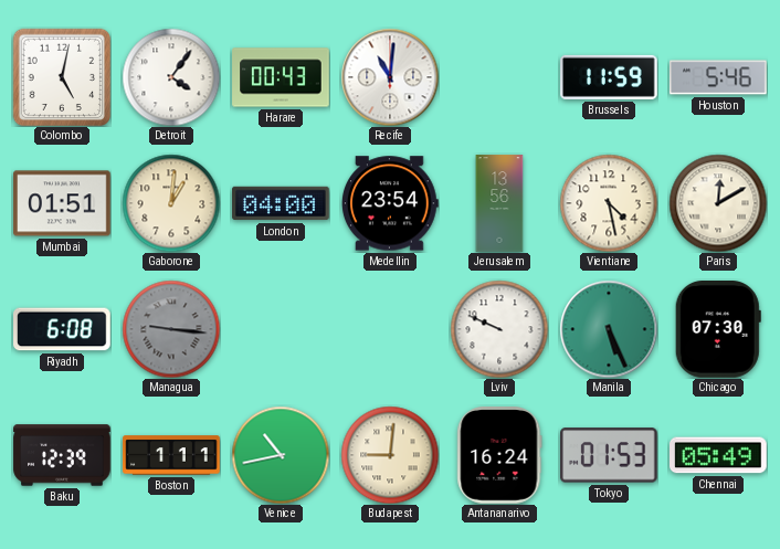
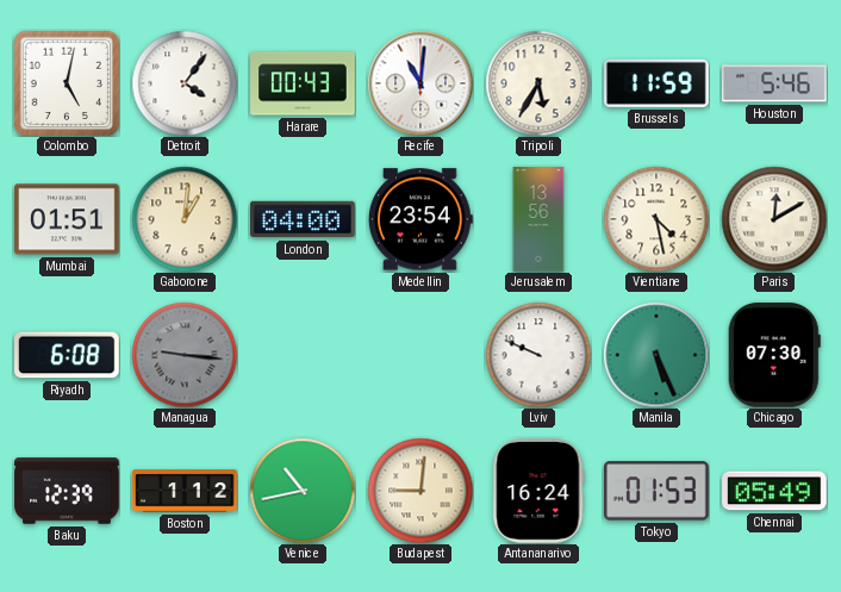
Tripoli: none -> 5:35
Boston: 1:11 -> 1:12
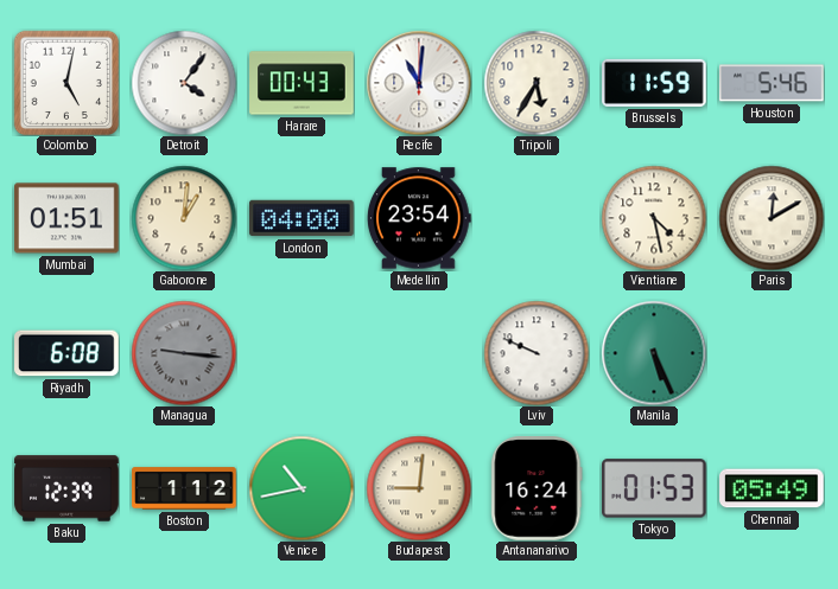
Jerusalem: 13:56 -> none
Chicago: 07:30 -> none
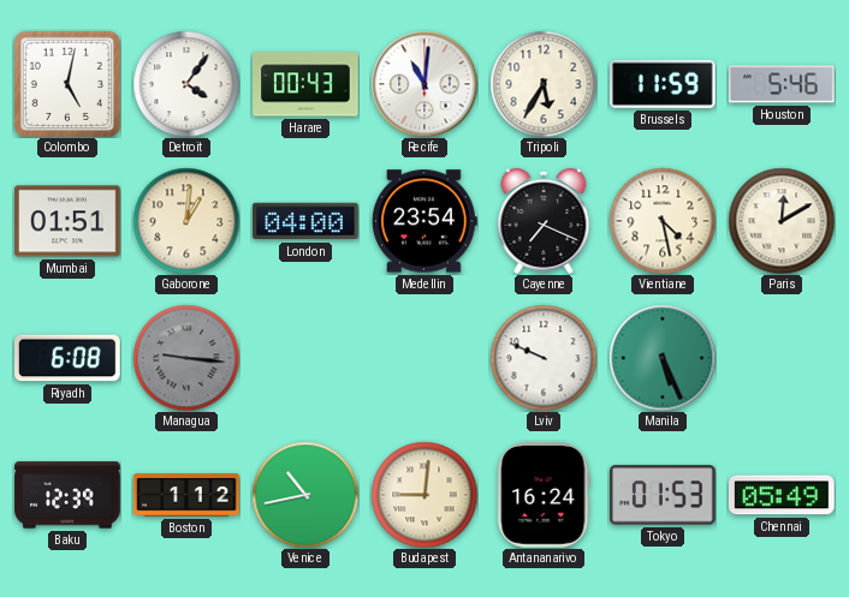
Cayenne: none -> 7:19
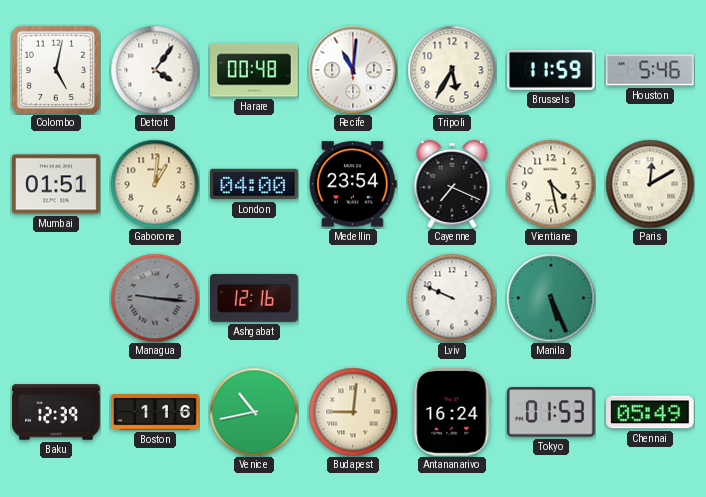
Harare: 00:43 -> 00:48
Riyadh: 6:08 -> none
Ashgabat: none -> 12:16
Boston: 1:12 -> 1:16
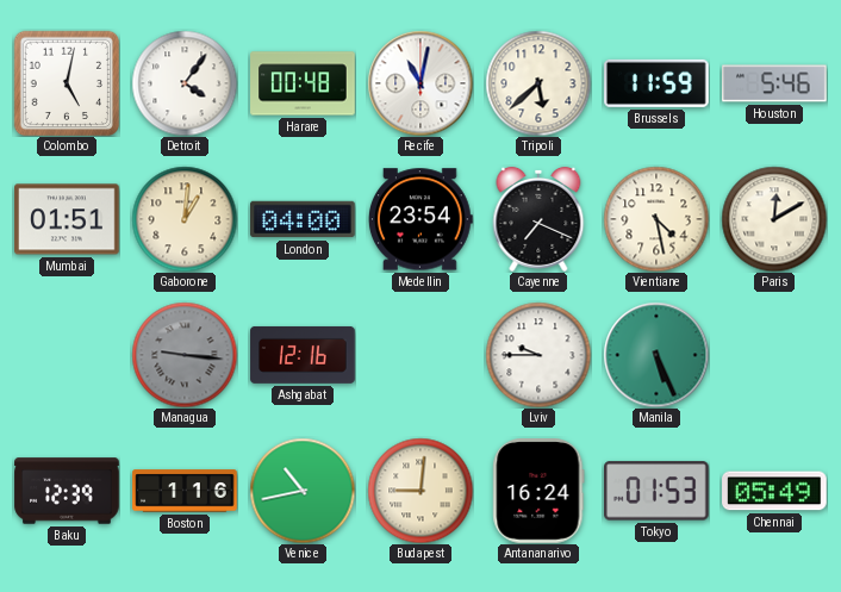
Recife: 11:01 -> 11:02
Tripoli: 5:35 -> 5:38
Lviv: 9:49 -> 9:45
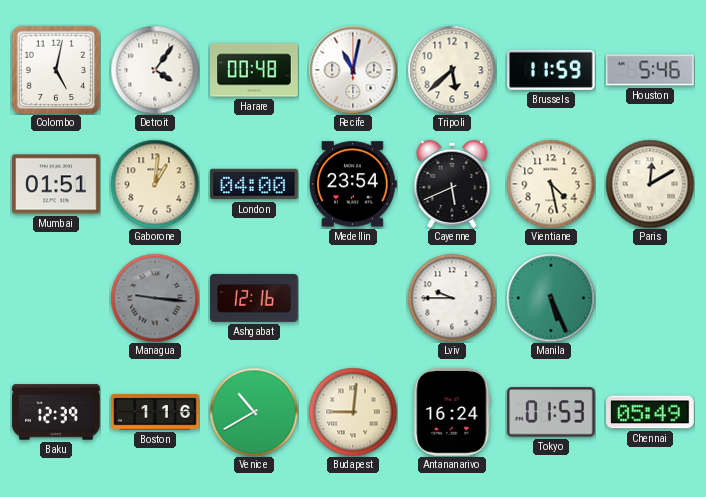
Cayenne: 7:19 -> 5:41
Venice: 10:43 -> 10:40
